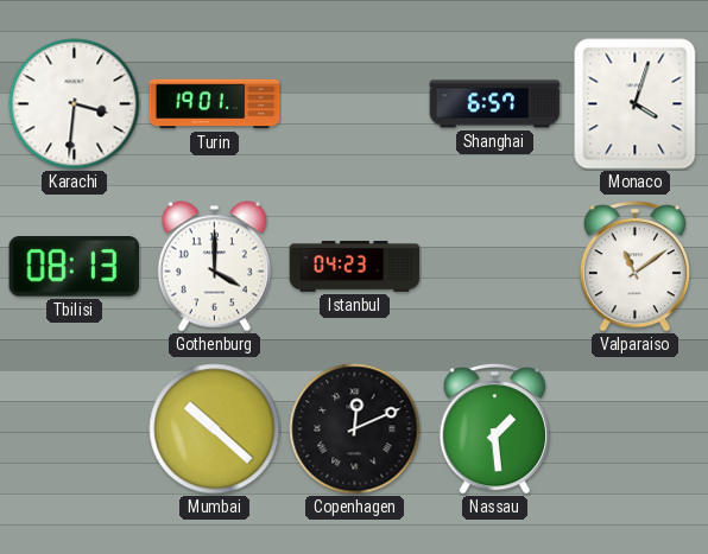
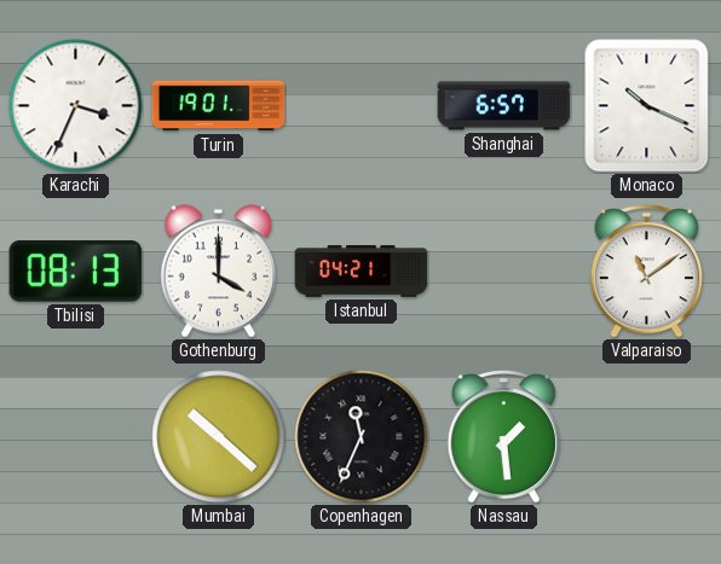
Karachi: 3:31 -> 3:34
Monaco: 4:03 -> 10:19
Istanbul: 04:23 -> 04:21
Copenhagen: 12:11 -> 11:34
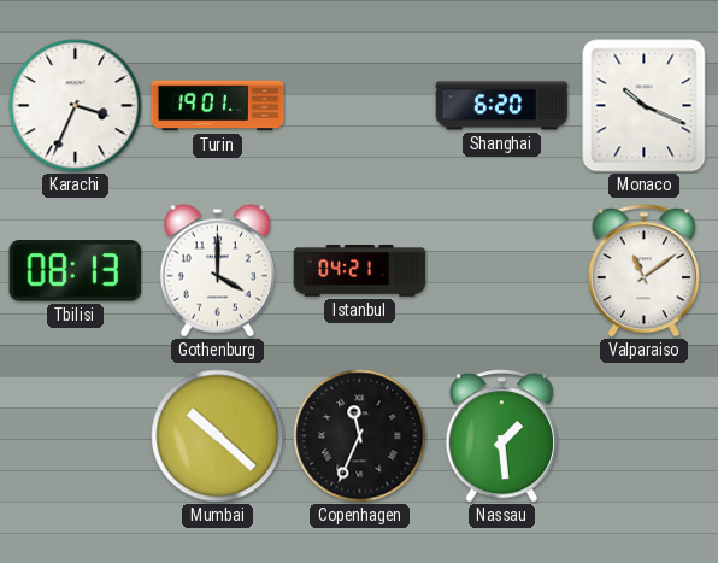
Shanghai: 6:57 -> 6:20
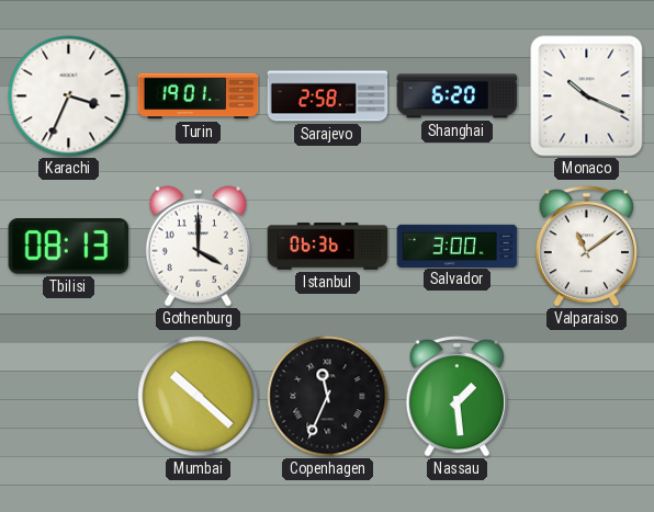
Sarajevo: none -> 2:58
Istanbul: 04:21 -> 06:36
Salvador: none -> 3:00
